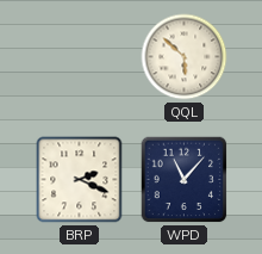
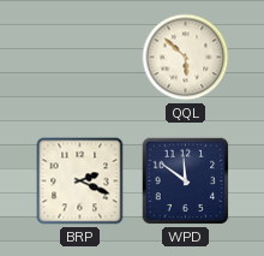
WPD: 11:07 -> 11:51
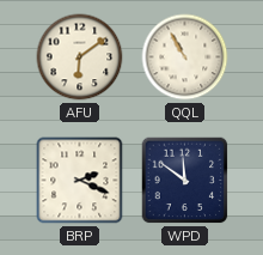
AFU: none -> 6:09
QQL: 5:52 -> 10:55
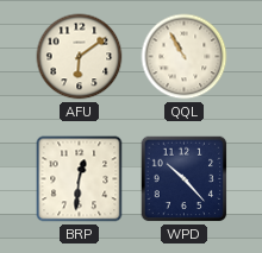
BRP: 2:19 -> 12:31
WPD: 11:51 -> 10:23
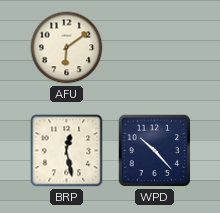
QQL: 10:55 -> none
BRP: 12:31 -> 12:28
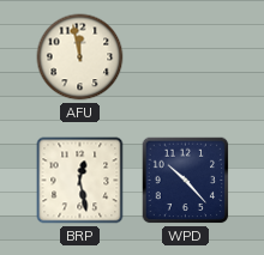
AFU: 6:09 -> 11:58
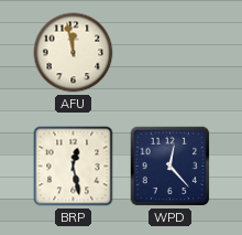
WPD: 10:23 -> 12:23
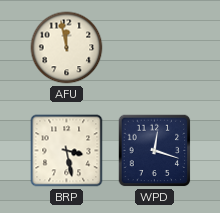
BRP: 12:28 -> 3:28
WPD: 12:23 -> 12:18
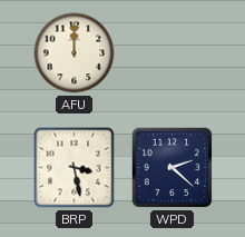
AFU: 11:58 -> 12:00
WPD: 12:18 -> 2:22
